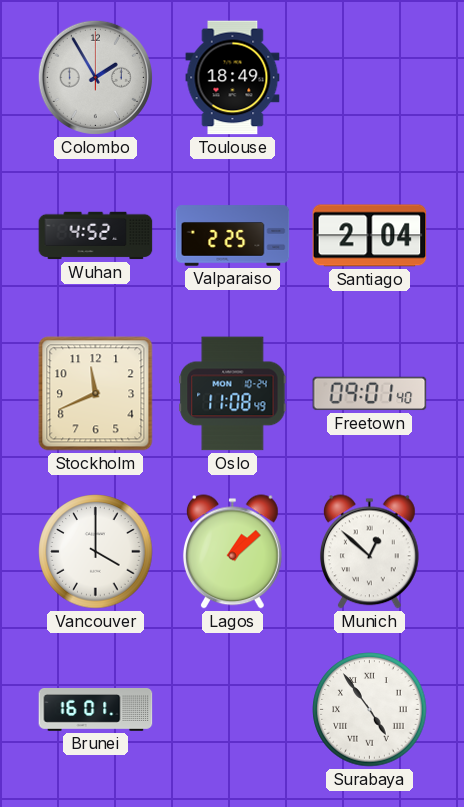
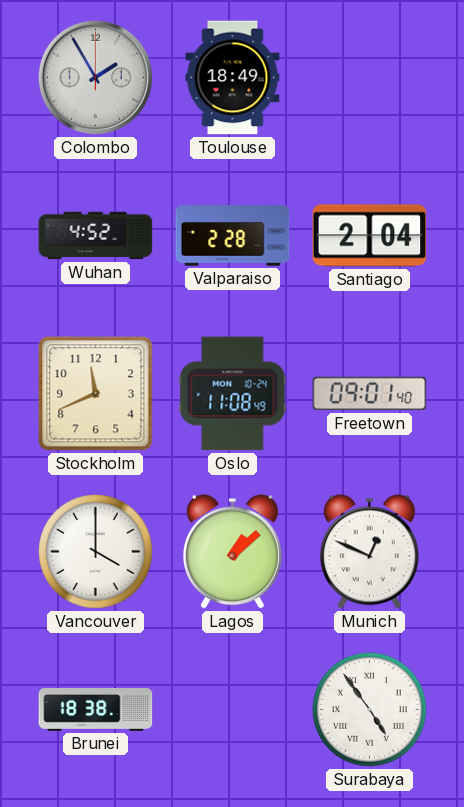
Valparaiso: 2:25 -> 2:28
Munich: 12:52 -> 12:49
Brunei: 16:01 -> 18:38
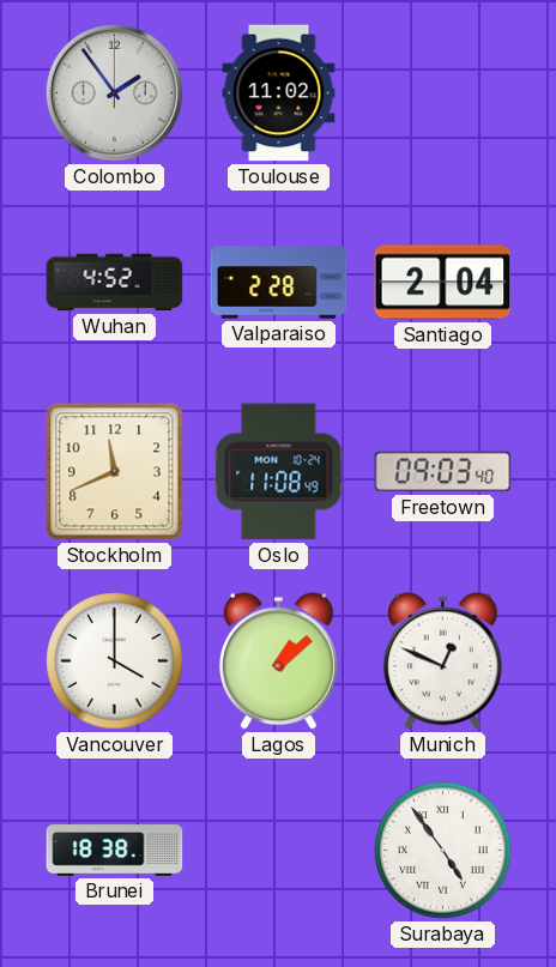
Colombo: 1:55 -> 1:54
Toulouse: 18:49 -> 11:02
Freetown: 09:01 -> 09:03
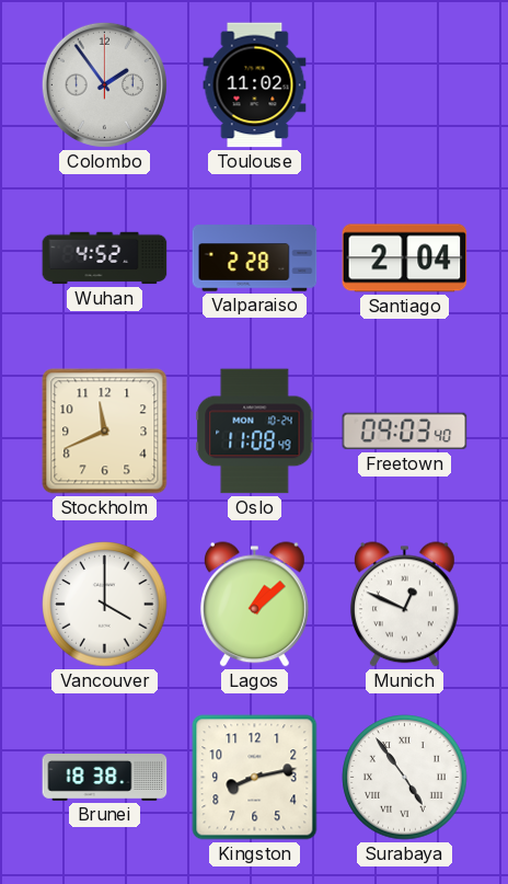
Kingston: none -> 8:13
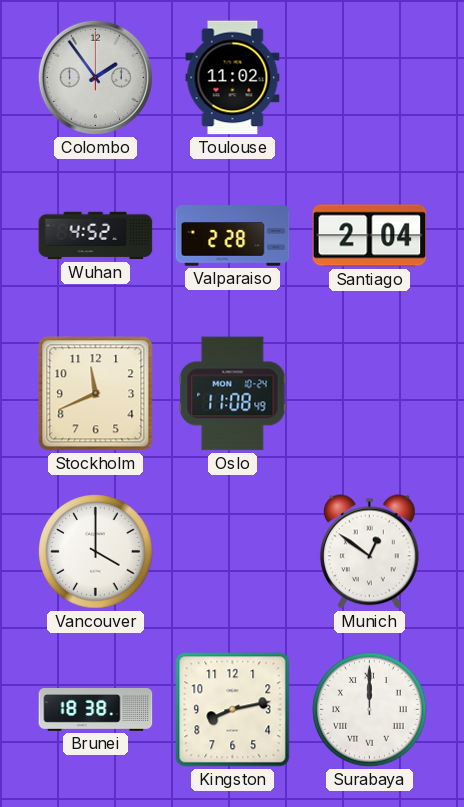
Freetown: 09:03 -> none
Lagos: 1:08 -> none
Munich: 12:49 -> 12:51
Surabaya: 4:54 -> 12:00
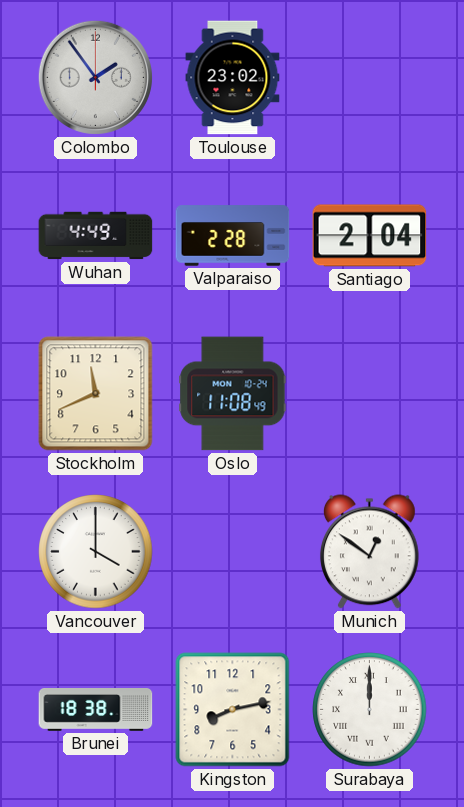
Toulouse: 11:02 -> 23:02
Wuhan: 4:52 -> 4:49
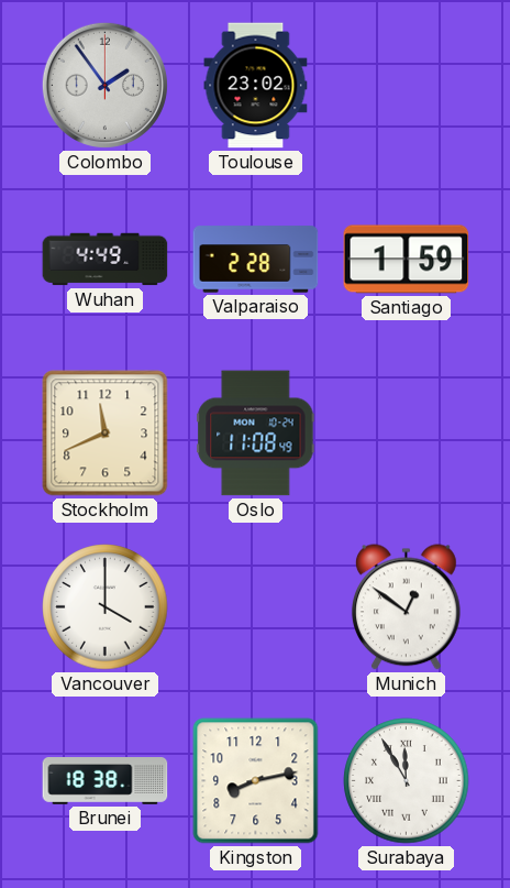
Santiago: 2:04 -> 1:59
Surabaya: 12:00 -> 11:55
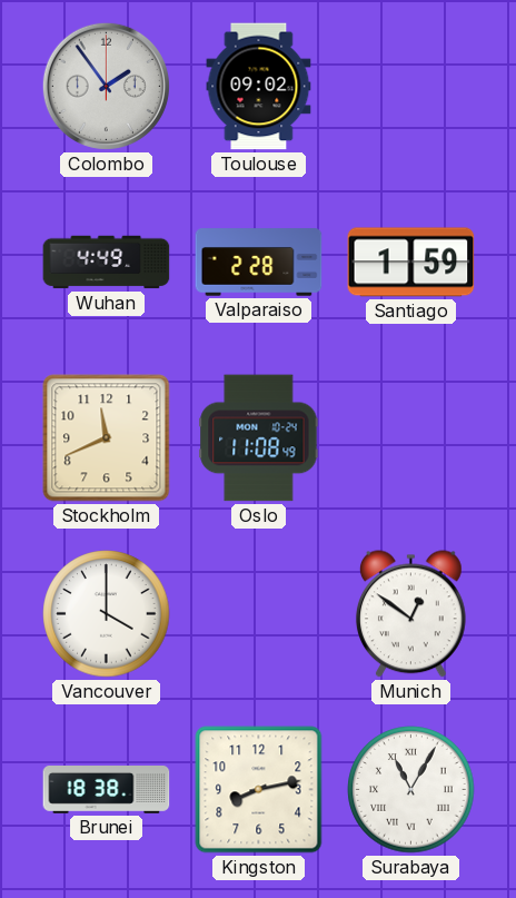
Toulouse: 23:02 -> 09:02
Surabaya: 11:55 -> 11:05
